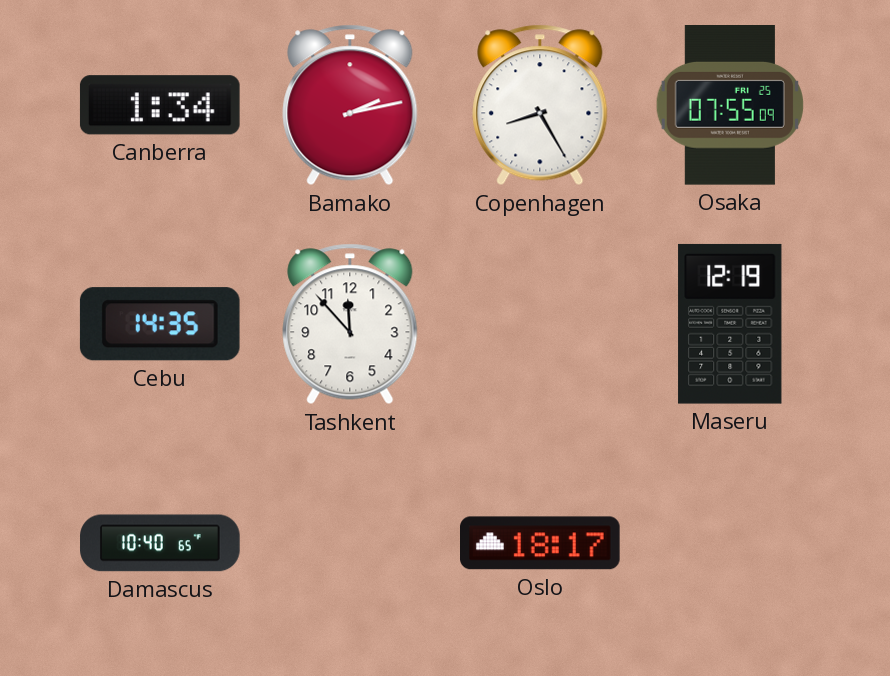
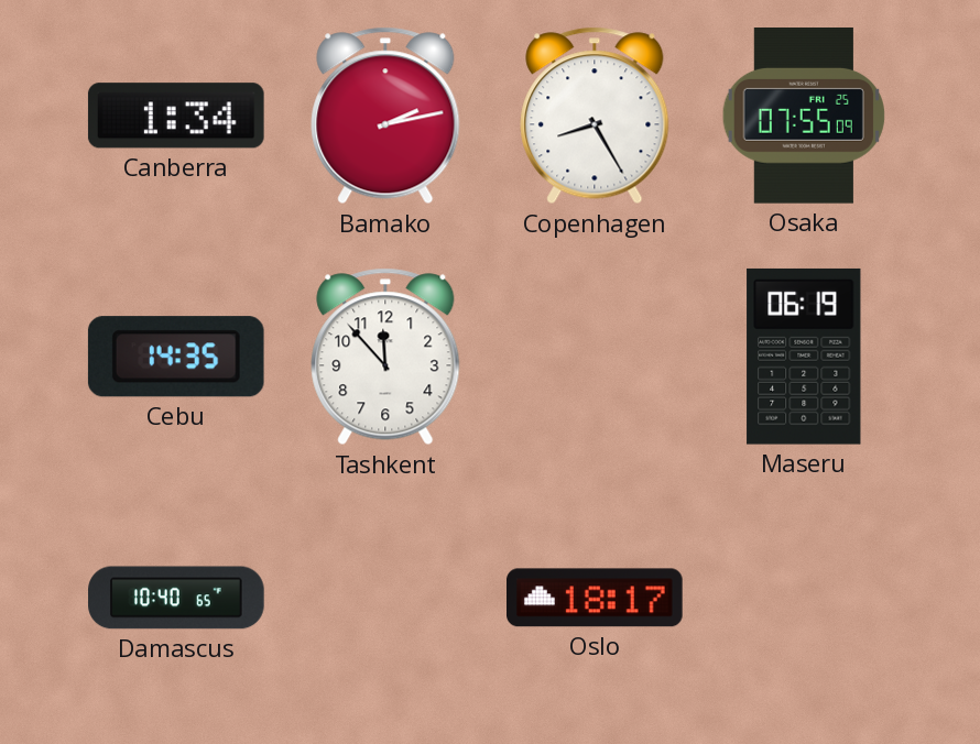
Maseru: 12:19 -> 06:19
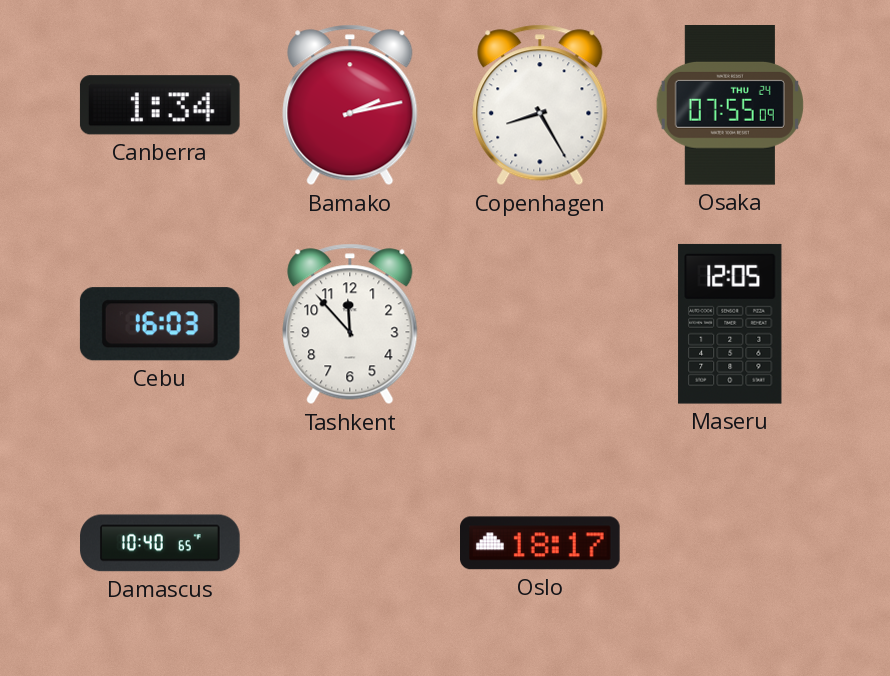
Osaka date: FRI 25 -> THU 24
Cebu: 14:35 -> 16:03
Maseru: 06:19 -> 12:05
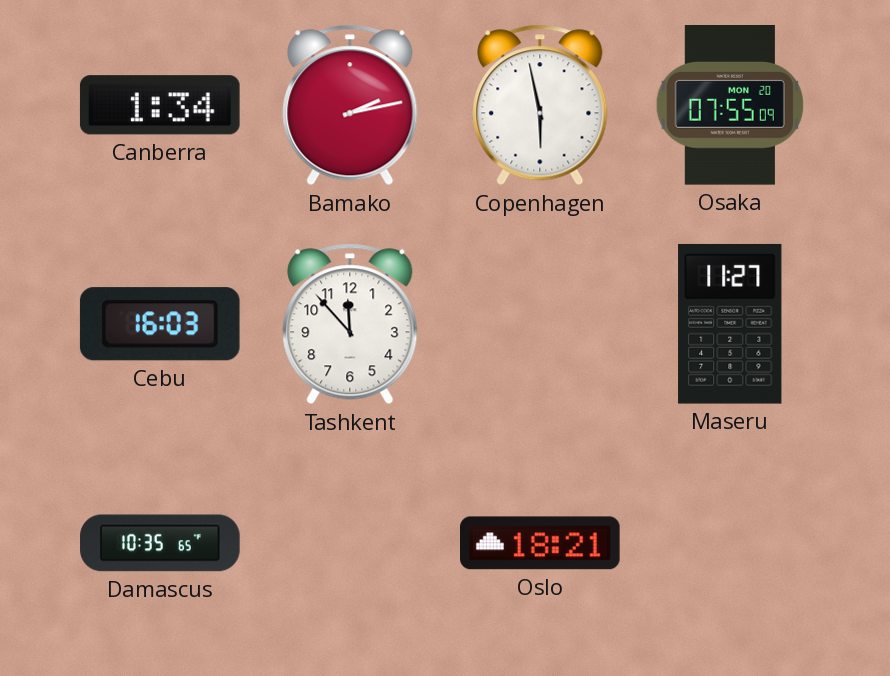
Copenhagen: 8:25 -> 5:58
Osaka date: THU 24 -> MON 20
Maseru: 12:05 -> 11:27
Damascus: 10:40 -> 10:35
Oslo: 18:17 -> 18:21
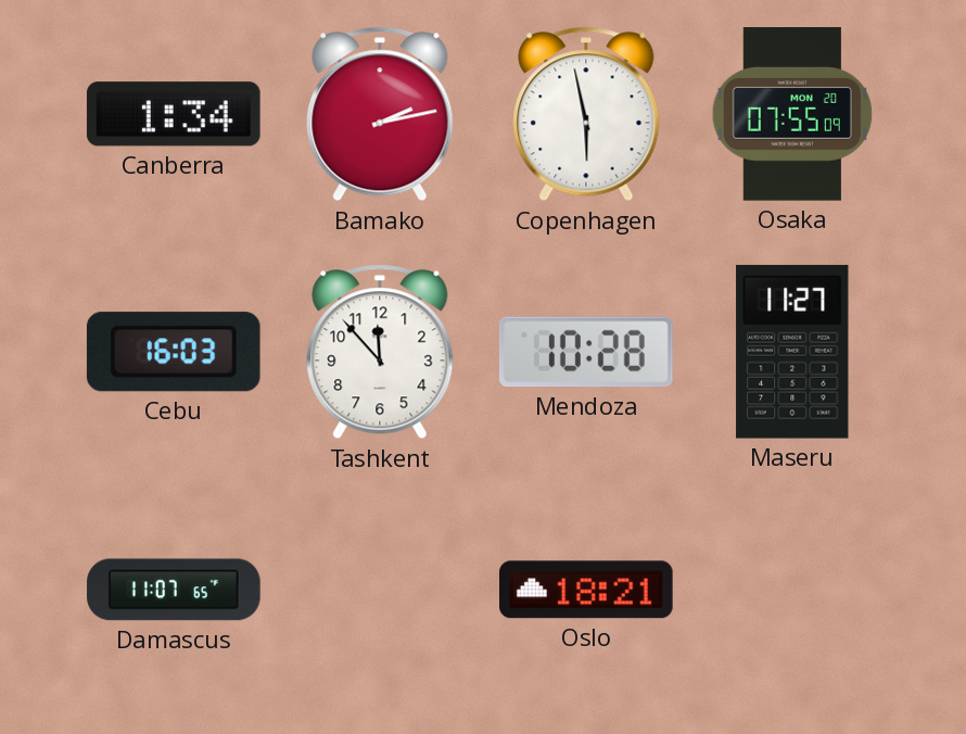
Mendoza: none -> 10:28
Damascus: 10:35 -> 11:07
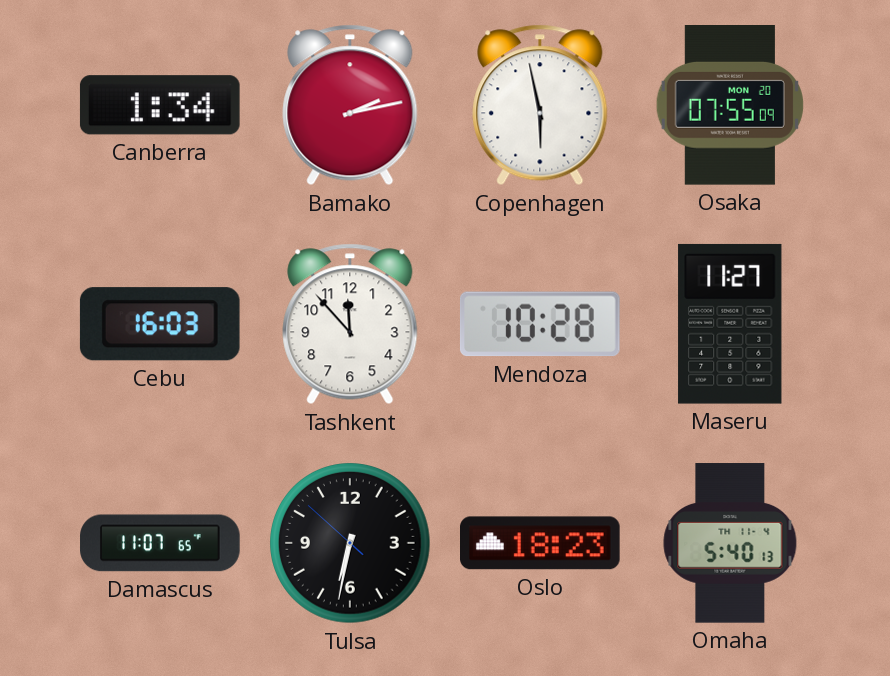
Tulsa: none -> 6:31
Oslo: 18:21 -> 18:23
Omaha: none -> 5:40
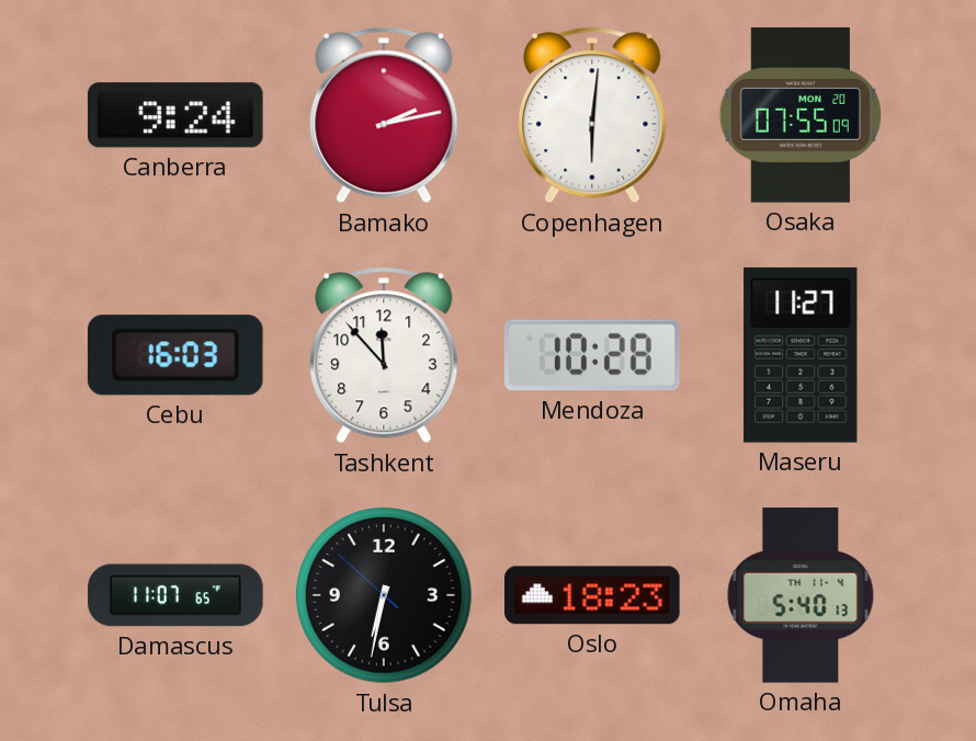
Canberra: 1:34 -> 9:24
Copenhagen: 5:58 -> 6:01
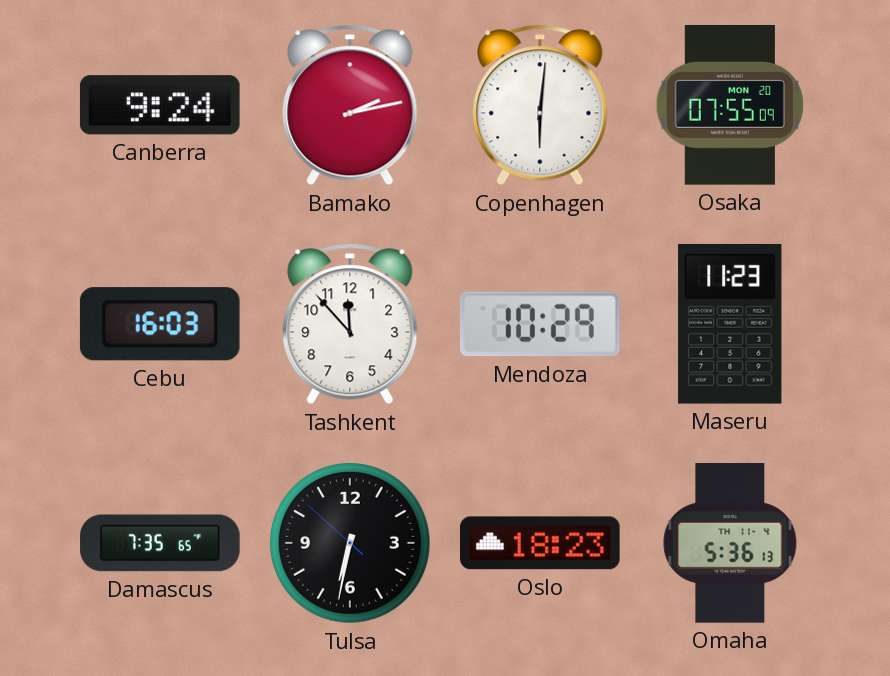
Mendoza: 10:28 -> 10:29
Maseru: 11:27 -> 11:23
Damascus: 11:07 -> 7:35
Omaha: 5:40 -> 5:36
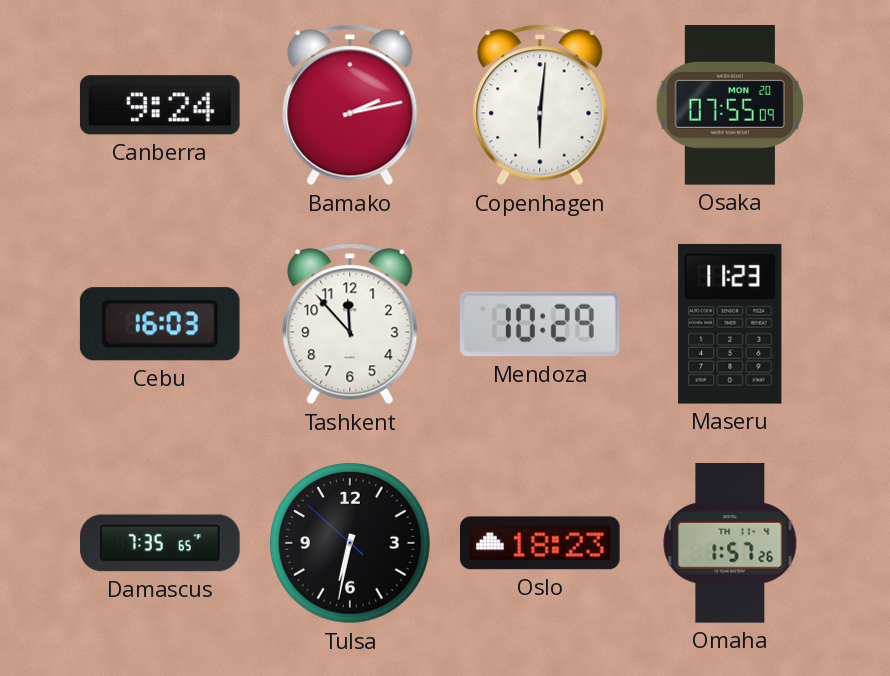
Omaha: 5:36 -> 1:57
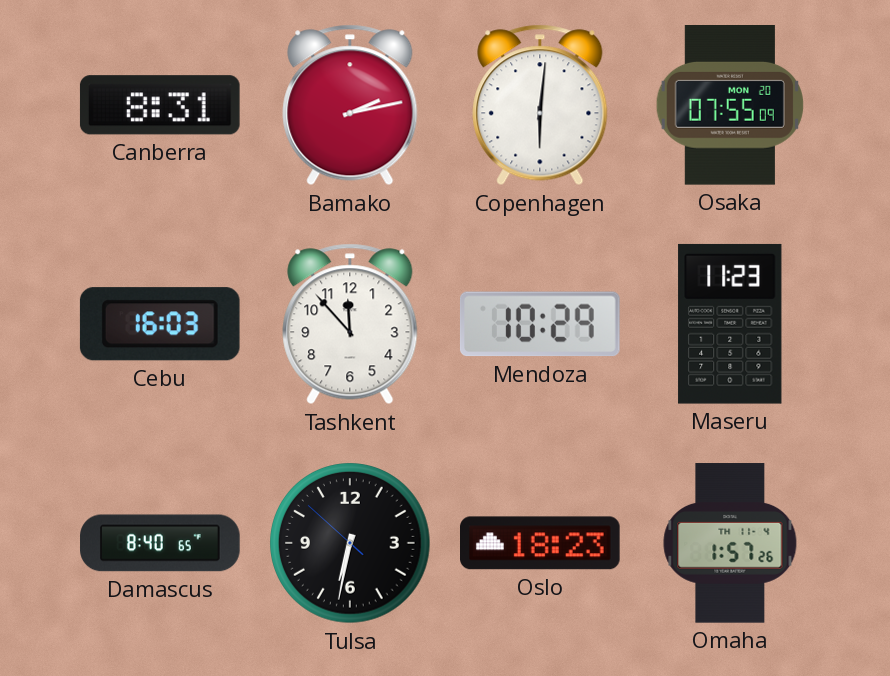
Canberra: 9:24 -> 8:31
Damascus: 7:35 -> 8:40
